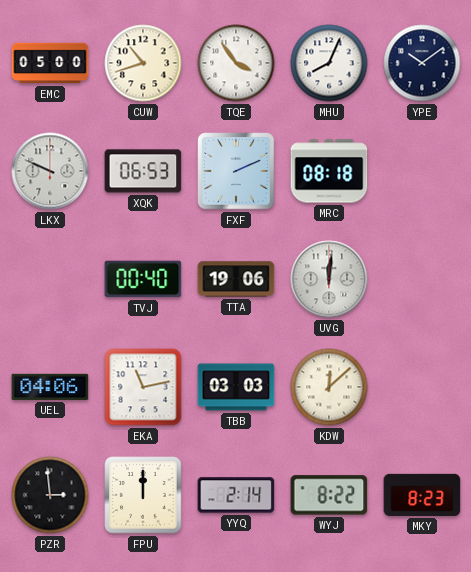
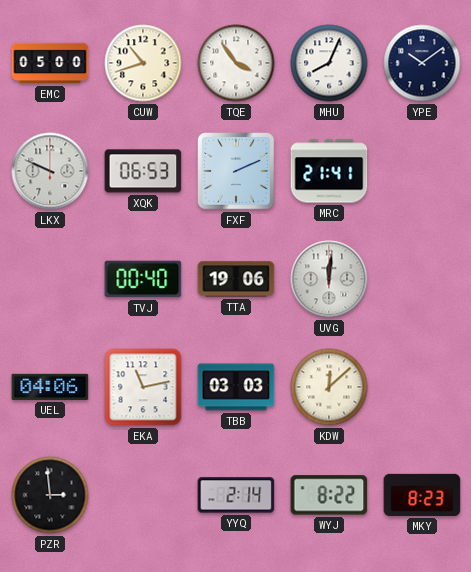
MRC: 08:18 -> 21:41
FPU: 12:00 -> none
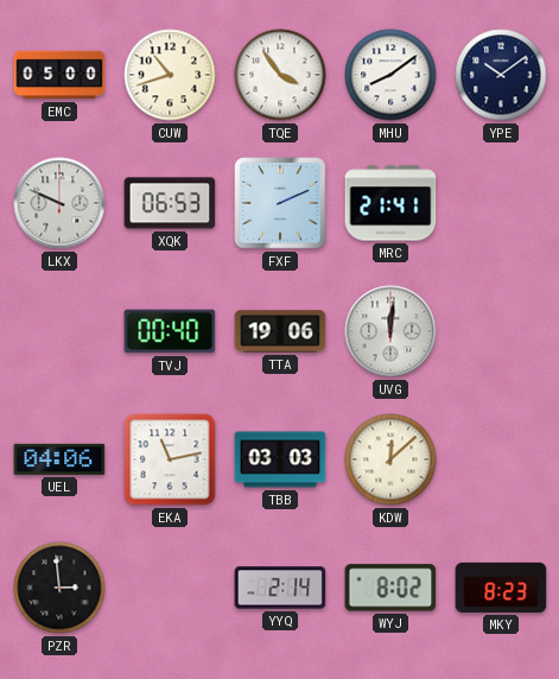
MHU: 8:04 -> 8:09
WYJ: 8:22 -> 8:02
